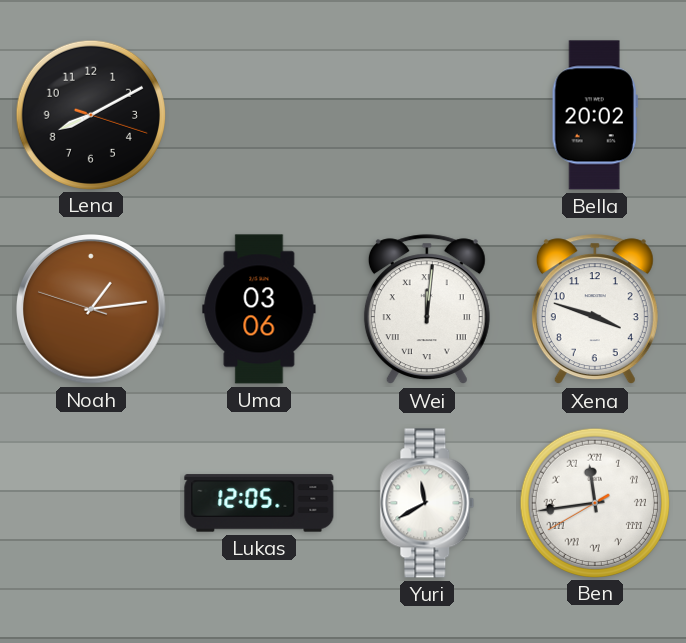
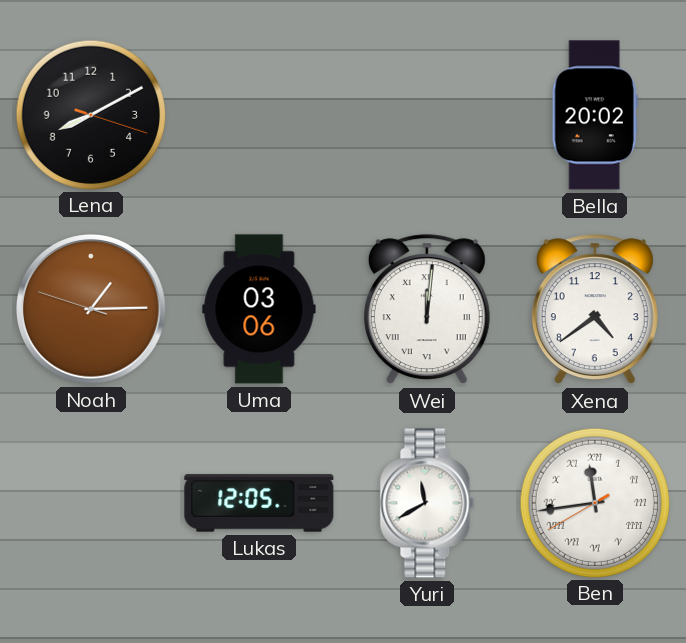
Noah: 1:13 -> 1:14
Xena: 3:48 -> 4:39
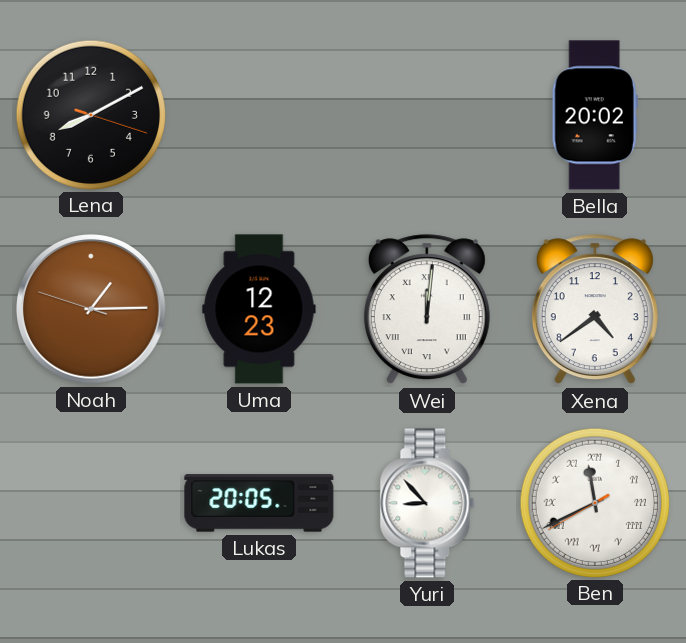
Uma: 03:06 -> 12:23
Lukas: 12:05 -> 20:05
Yuri: 11:40 -> 8:53
Ben: 11:43 -> 11:40
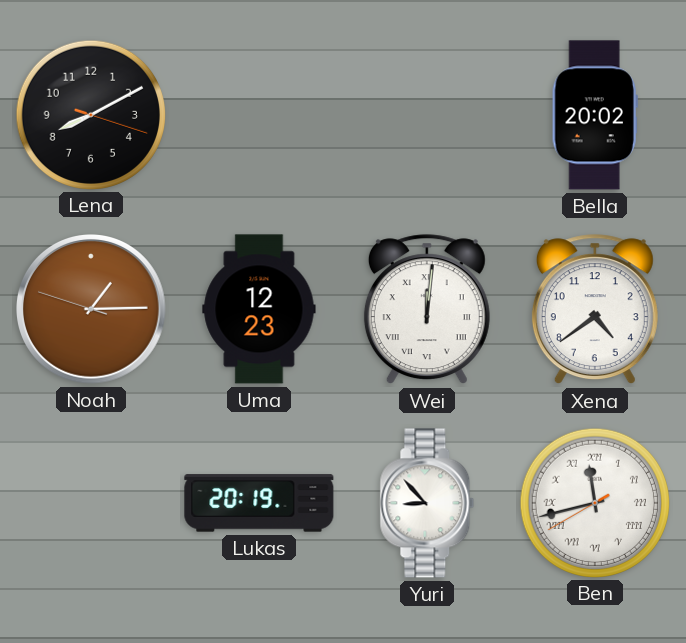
Lukas: 20:05 -> 20:19
Ben: 11:40 -> 11:42
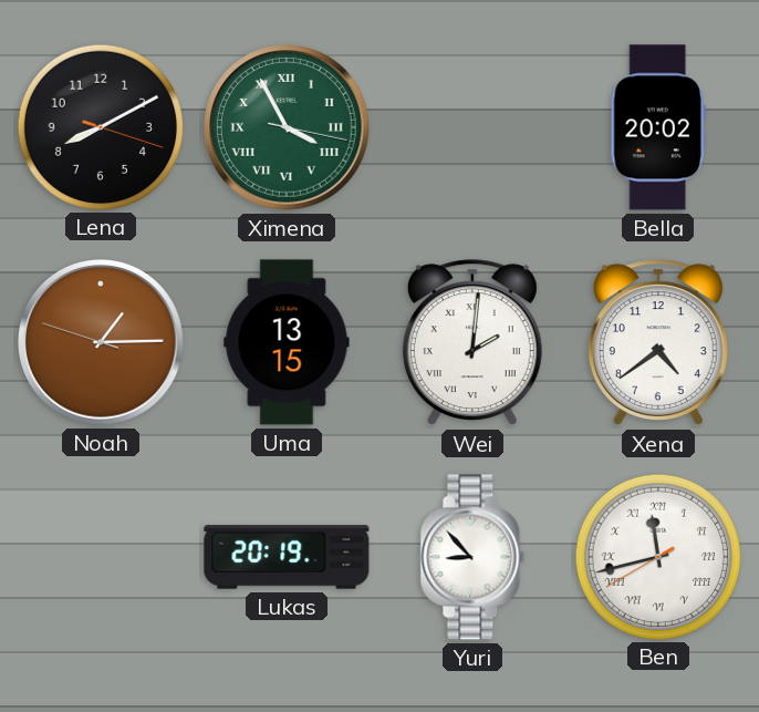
Ximena: none -> 3:55
Uma: 12:23 -> 13:15
Wei: 12:01 -> 2:01
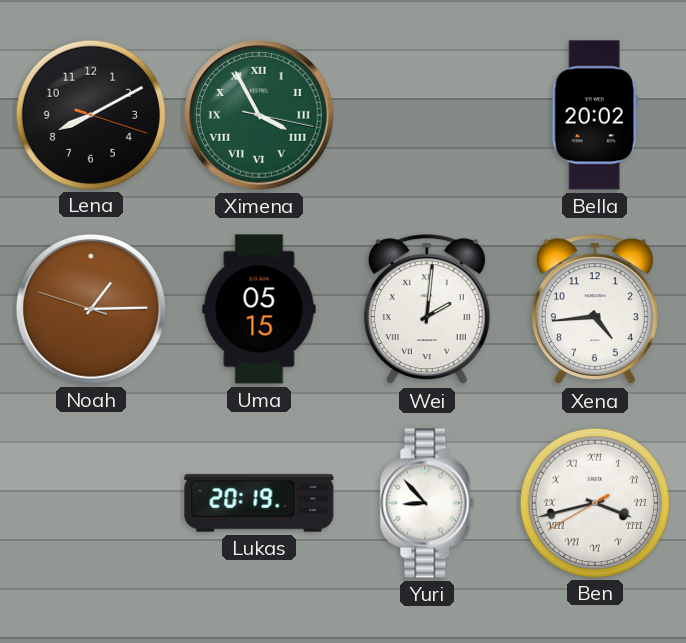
Uma: 13:15 -> 05:15
Xena: 4:39 -> 4:44
Ben: 11:42 -> 3:42
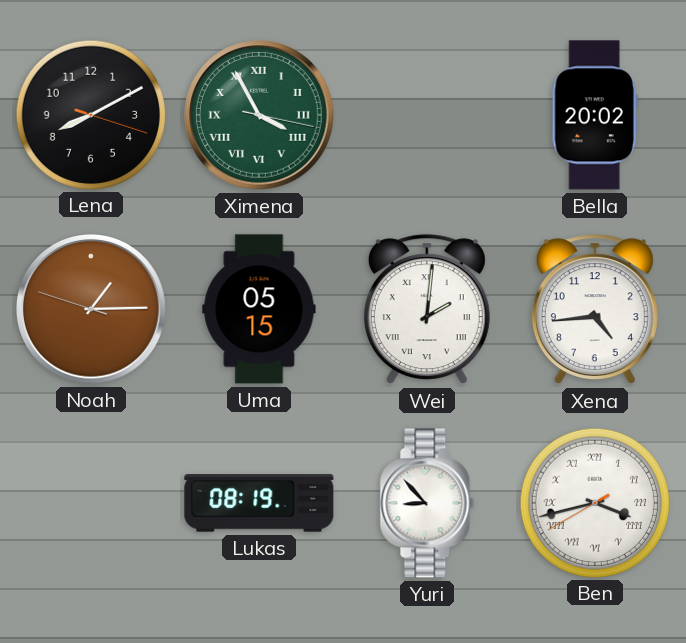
Lukas: 20:19 -> 08:19
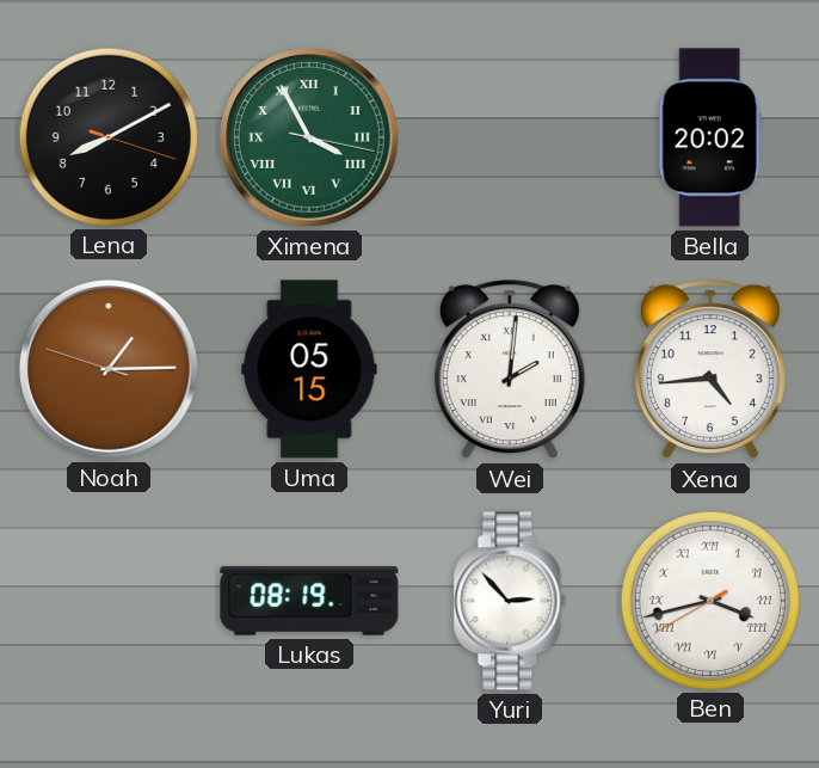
Yuri: 8:53 -> 2:53
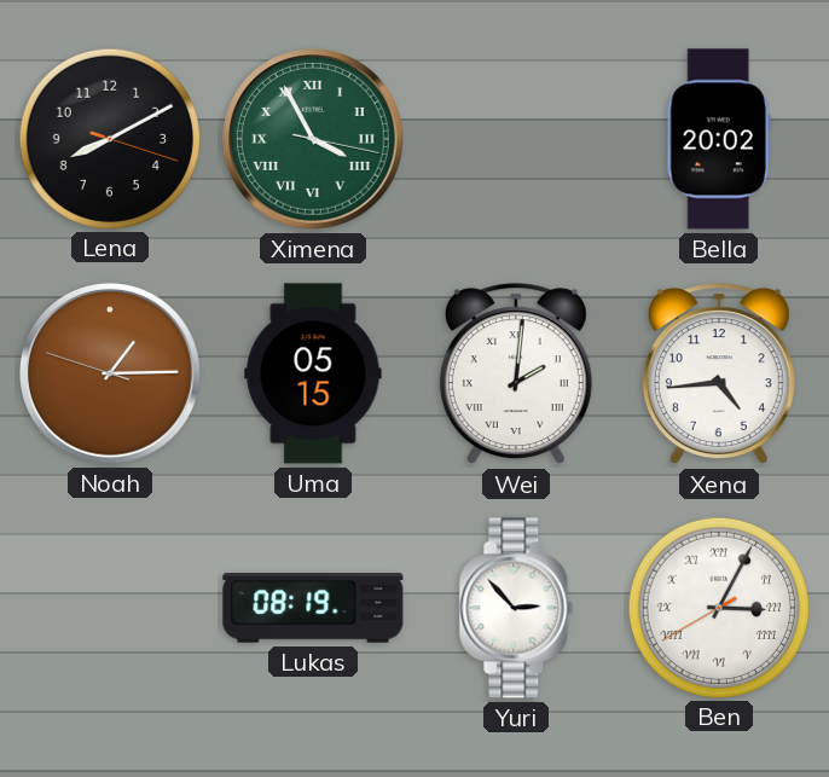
Ben: 3:42 -> 3:04
